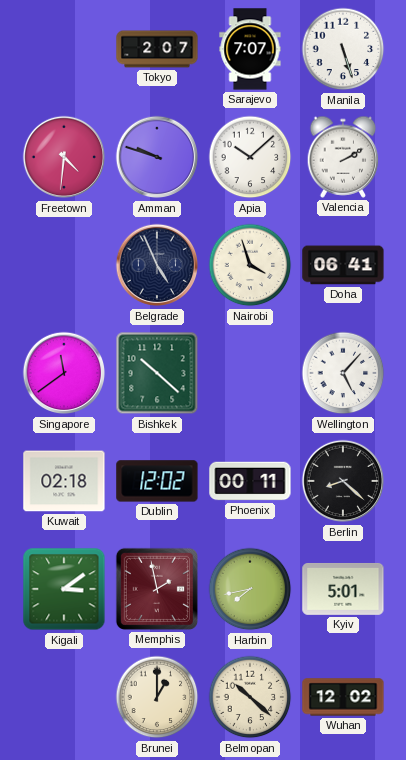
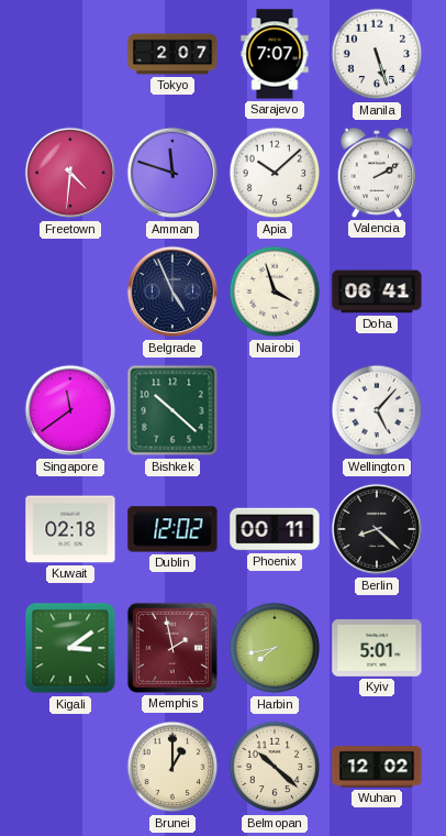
Amman: 9:48 -> 11:48
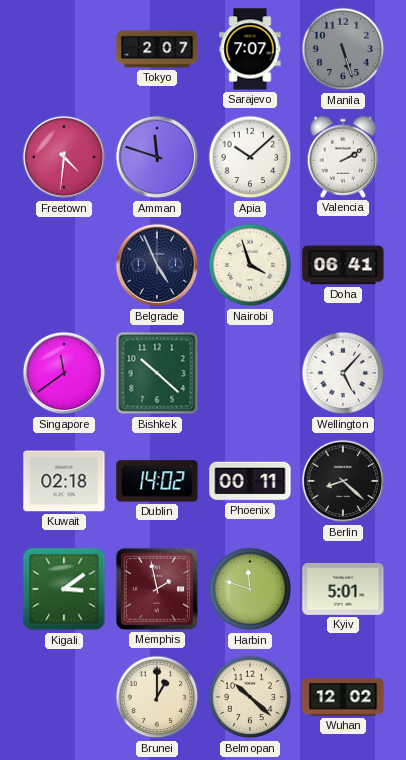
Manila dial: white -> grey
Dublin: 12:02 -> 14:02
Harbin: 7:43 -> 11:48
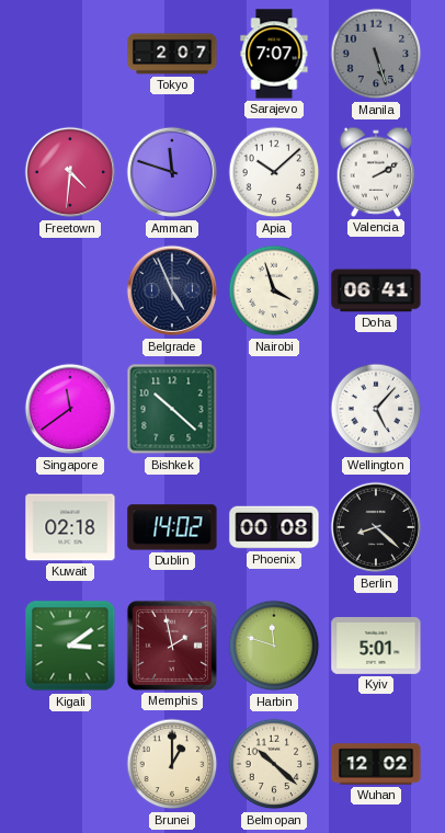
Phoenix: 00:11 -> 00:08
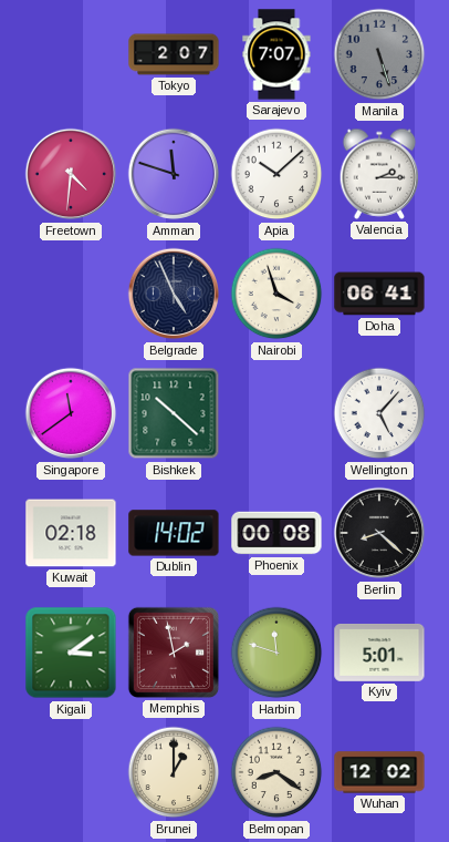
Valencia: 2:10 -> 2:15
Belmopan: 10:22 -> 8:21
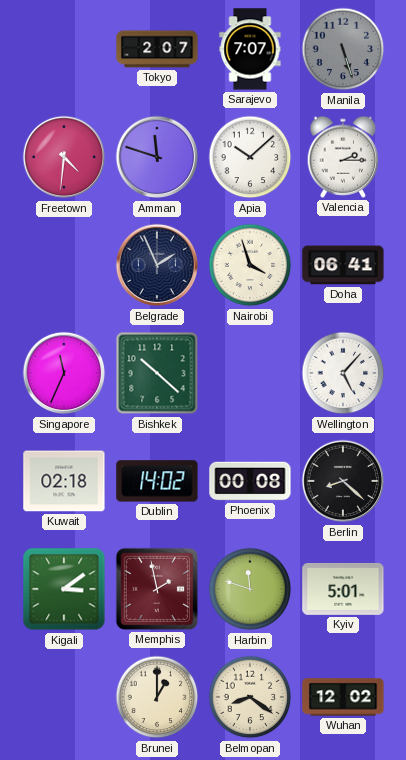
Belgrade: 4:56 -> 1:56
Singapore: 11:39 -> 11:34
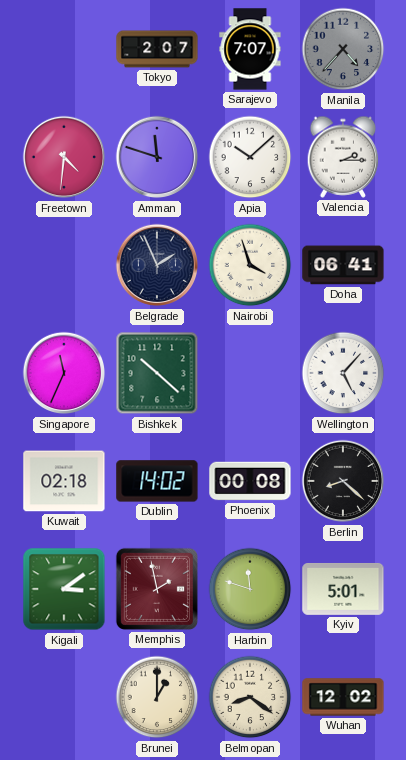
Manila: 5:27 -> 4:37
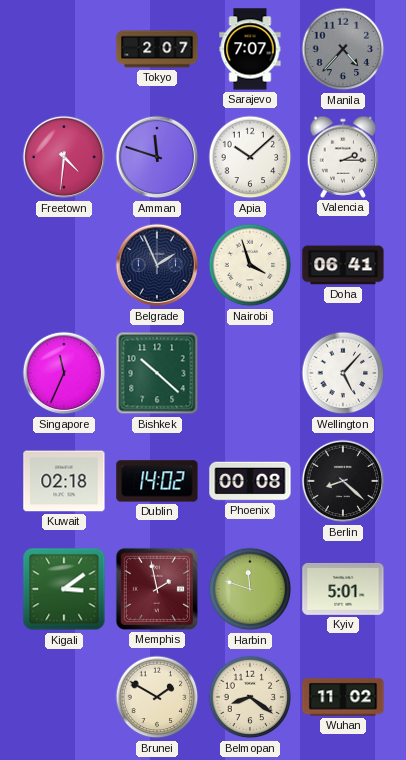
Brunei: 1:00 -> 1:50
Wuhan: 12:02 -> 11:02
